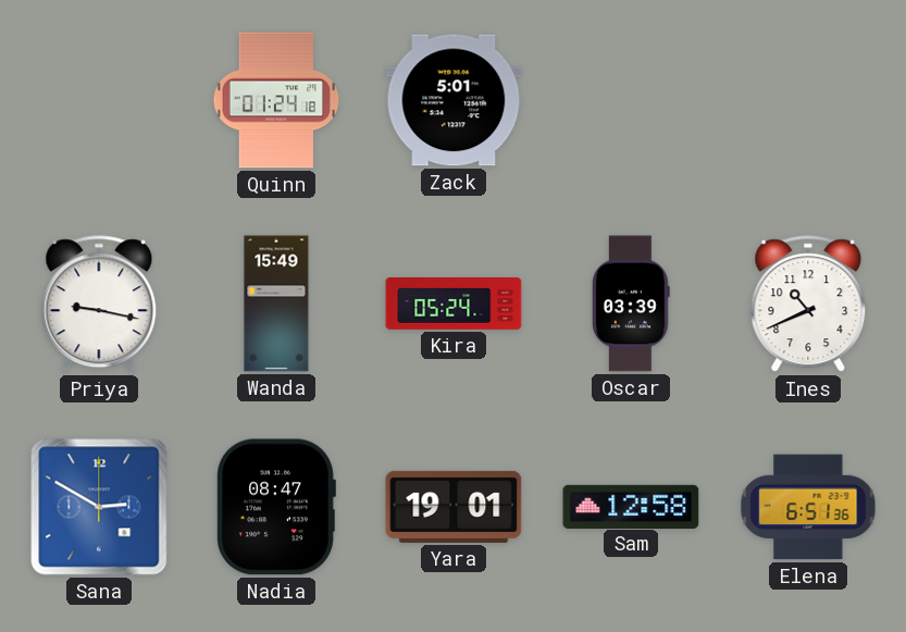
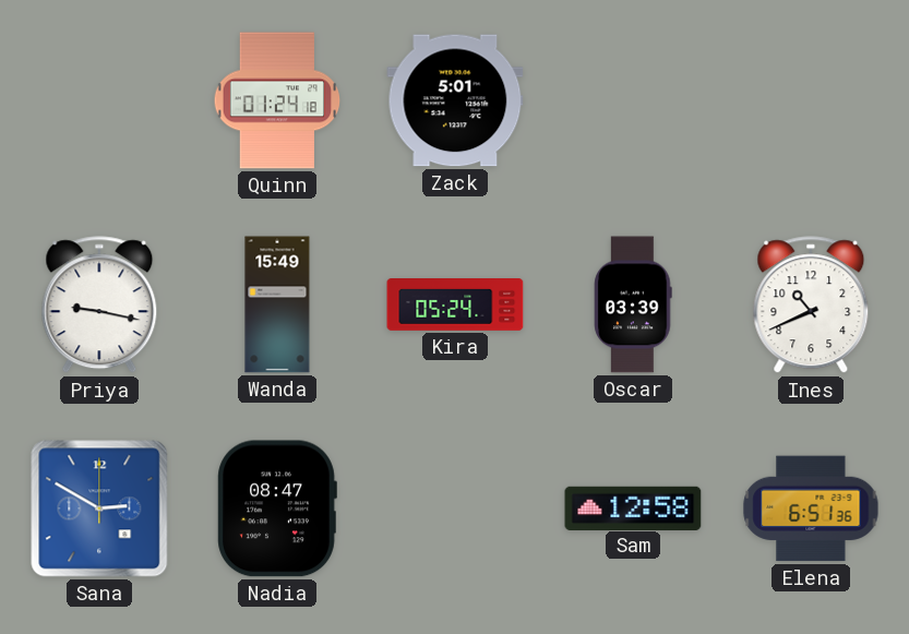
Yara: 19:01 -> none
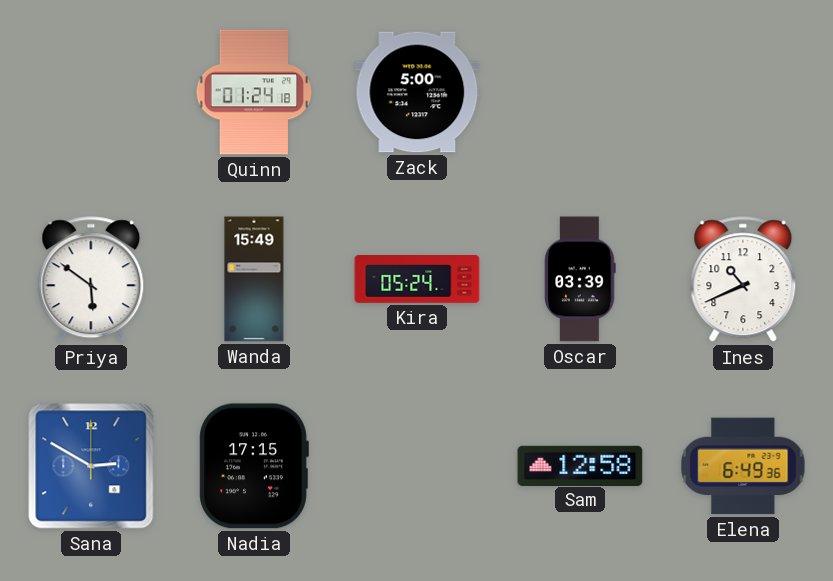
Zack: 5:01 -> 5:00
Priya: 9:17 -> 5:51
Nadia: 08:47 -> 17:15
Elena: 6:51 -> 6:49
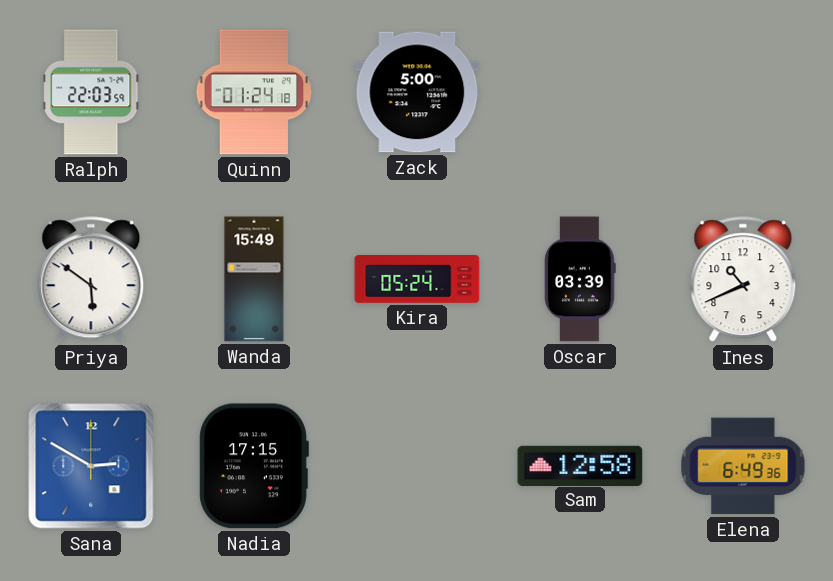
Ralph: none -> 22:03
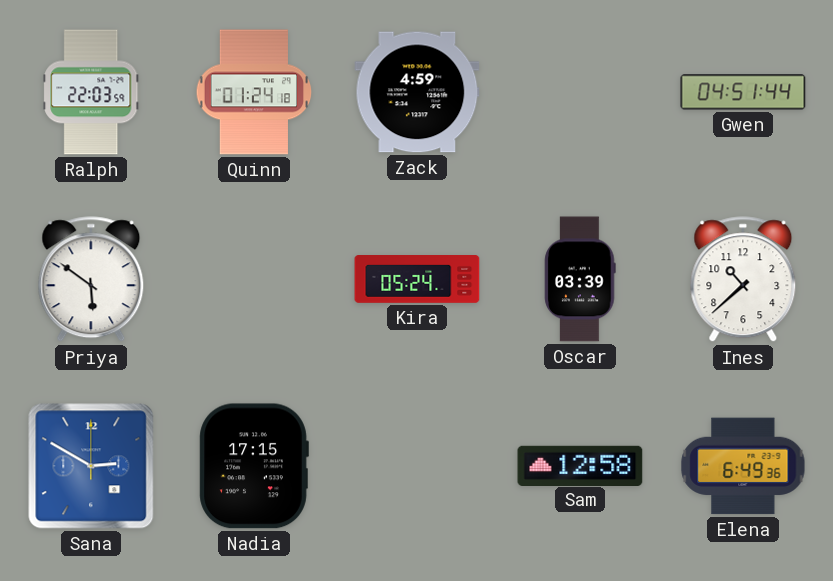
Zack: 5:00 -> 4:59
Gwen: none -> 04:51
Wanda: 15:49 -> none
Ines: 10:41 -> 10:38
